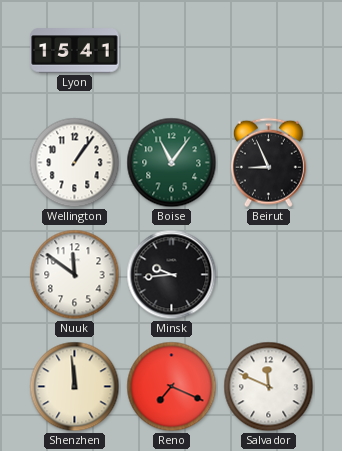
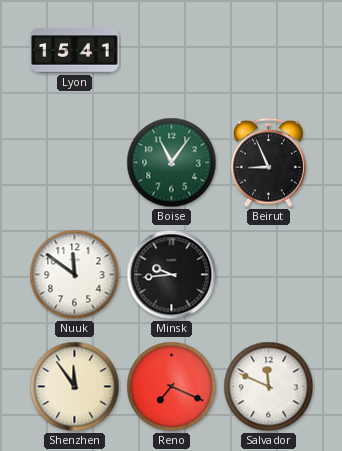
Wellington: 1:06 -> none
Shenzhen: 11:59 -> 11:54
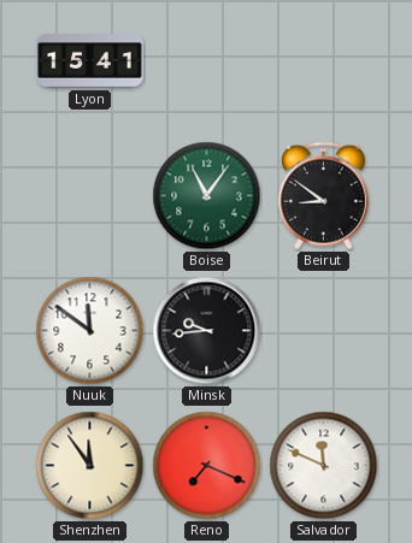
Beirut: 8:56 -> 8:51
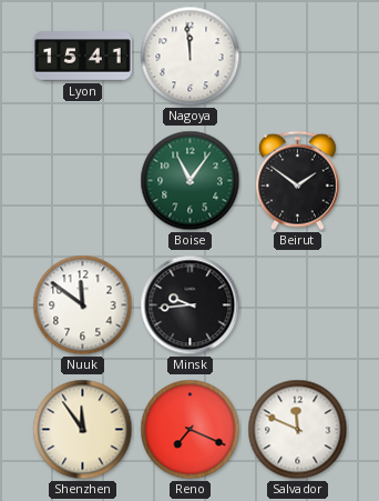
Nagoya: none -> 11:59
Beirut: 8:51 -> 1:51
